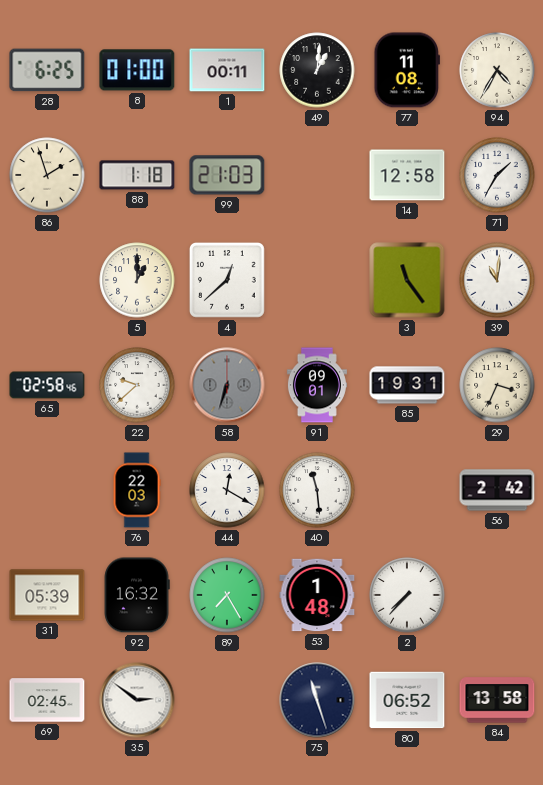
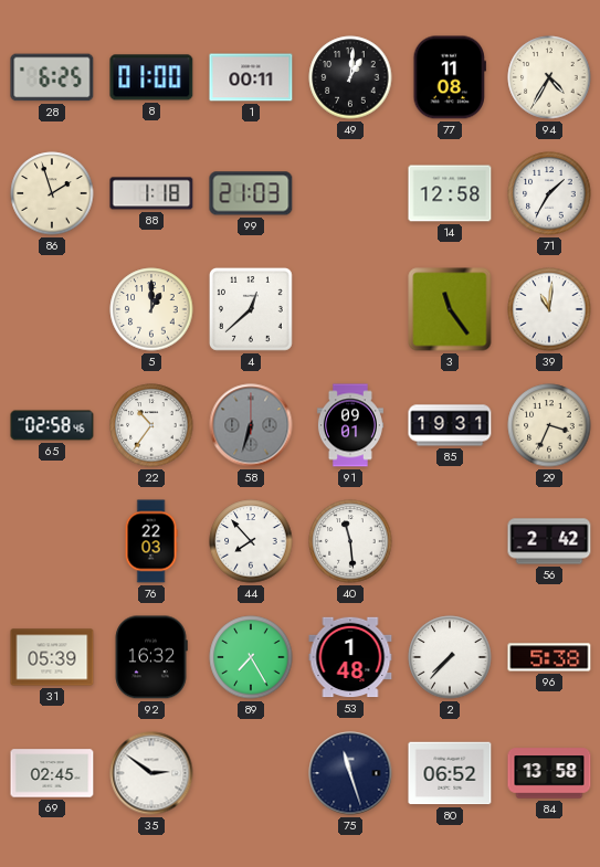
22: 9:38 -> 10:36
44: 12:20 -> 7:53
96: none -> 5:38
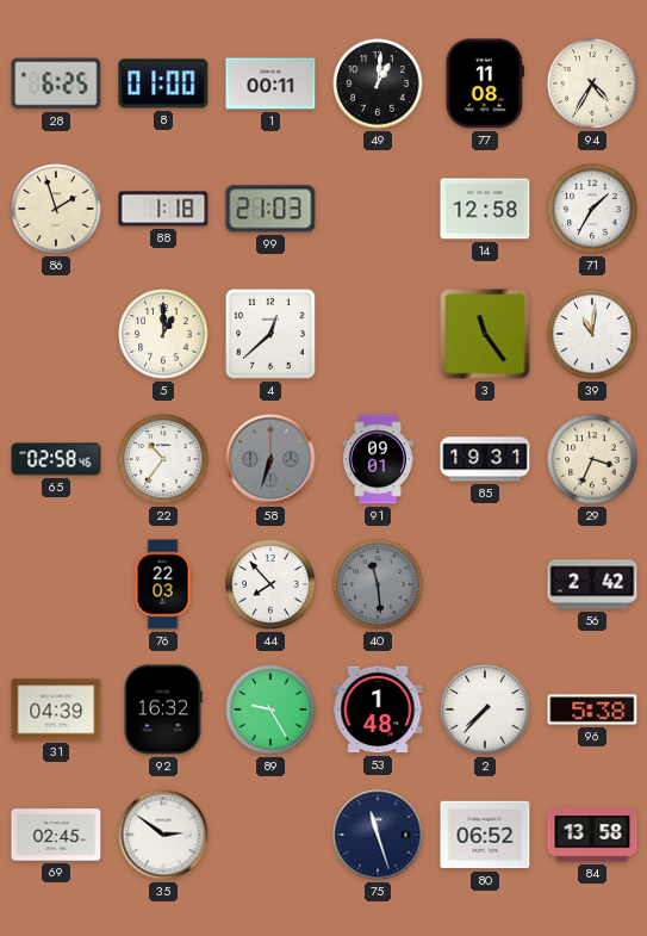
40 dial: white -> grey
31: 05:39 -> 04:39
89: 7:25 -> 9:25
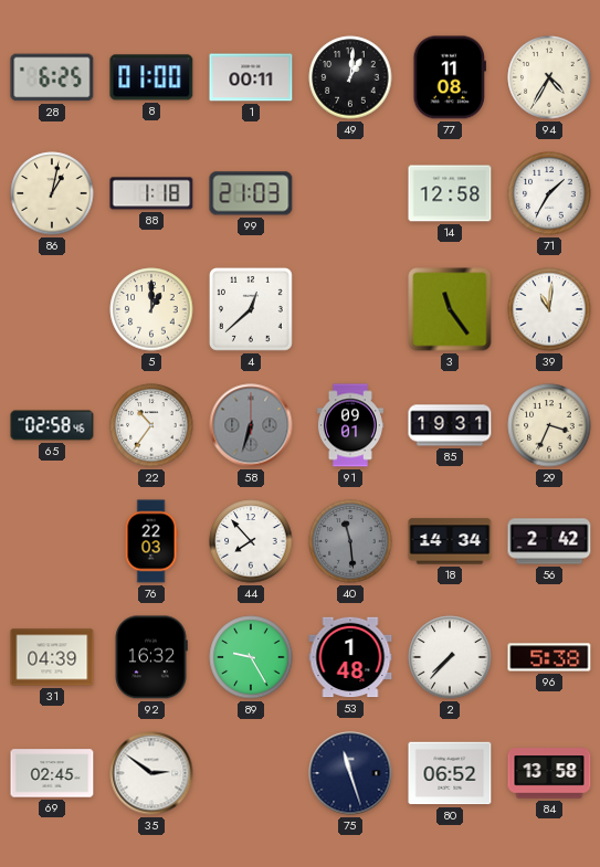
86: 1:57 -> 1:02
18: none -> 14:34
